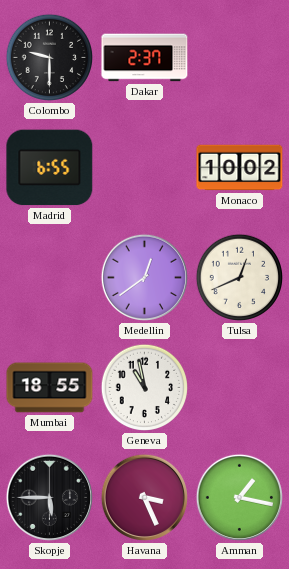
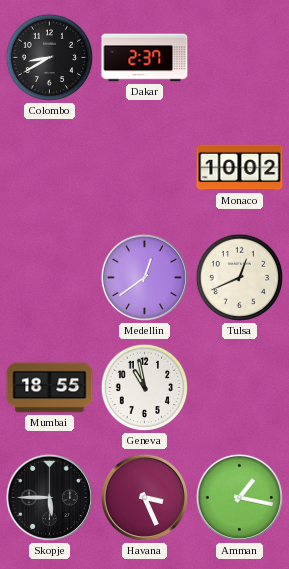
Colombo: 9:30 -> 8:40
Madrid: 6:55 -> none
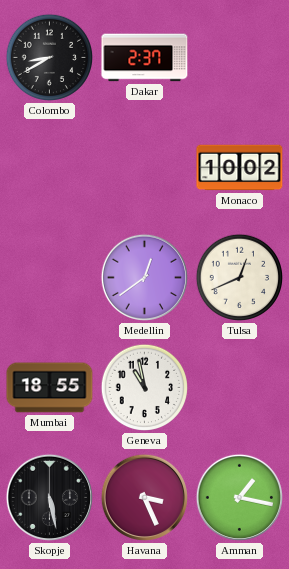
Skopje: 5:45 -> 5:28
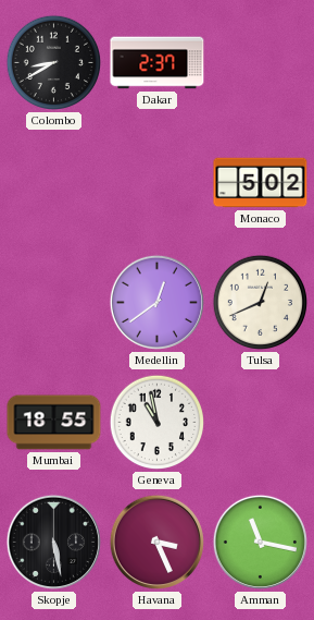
Monaco: 10:02 -> 5:02
Amman: 1:17 -> 11:17
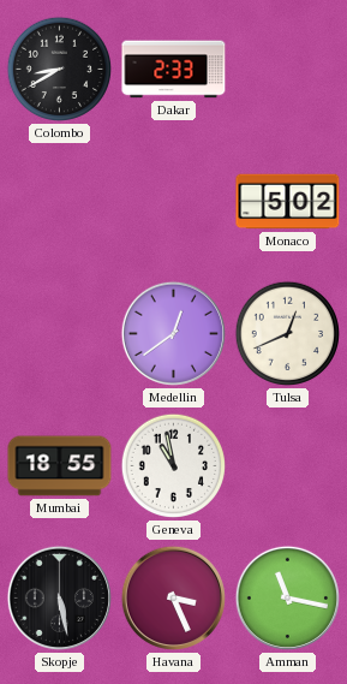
Dakar: 2:37 -> 2:33
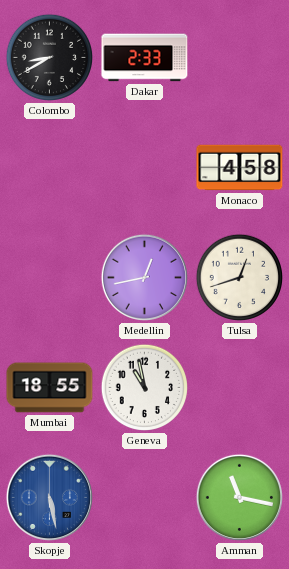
Monaco: 5:02 -> 4:58
Medellin: 12:39 -> 12:43
Tulsa: 12:41 -> 12:42
Skopje dial: black -> blue
Havana: 3:26 -> none
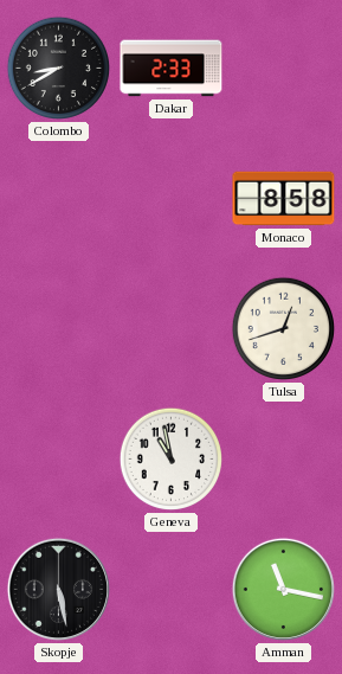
Monaco: 4:58 -> 8:58
Medellin: 12:43 -> none
Mumbai: 18:55 -> none
Skopje dial: blue -> black
